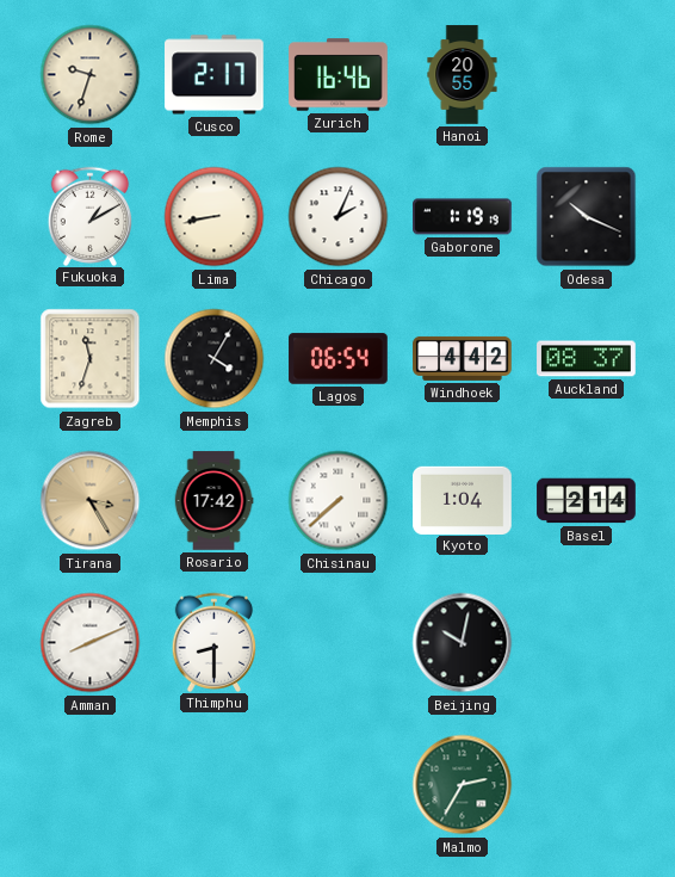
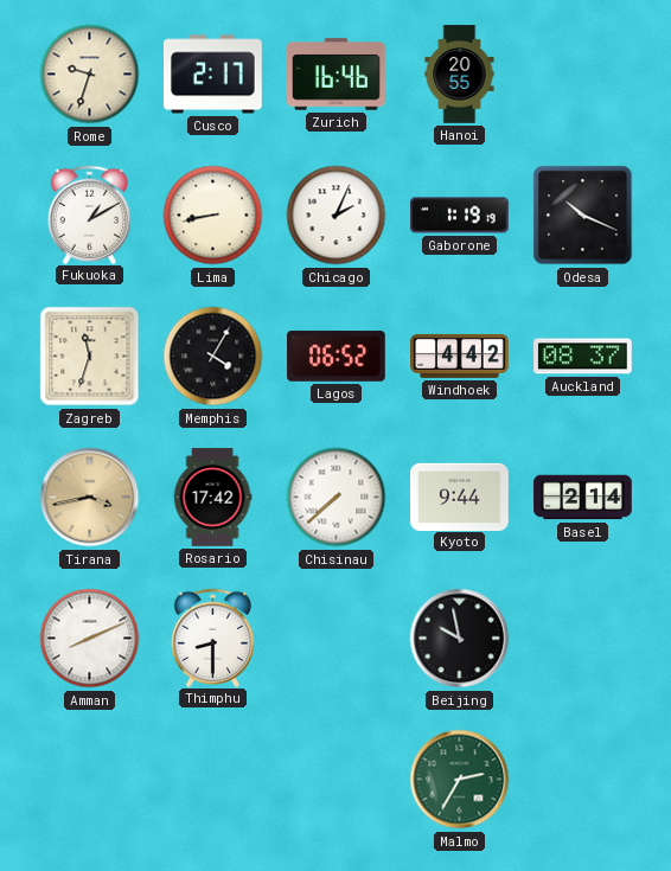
Lagos: 06:54 -> 06:52
Tirana: 3:25 -> 3:43
Kyoto: 1:04 -> 9:44
Beijing: 10:02 -> 9:58
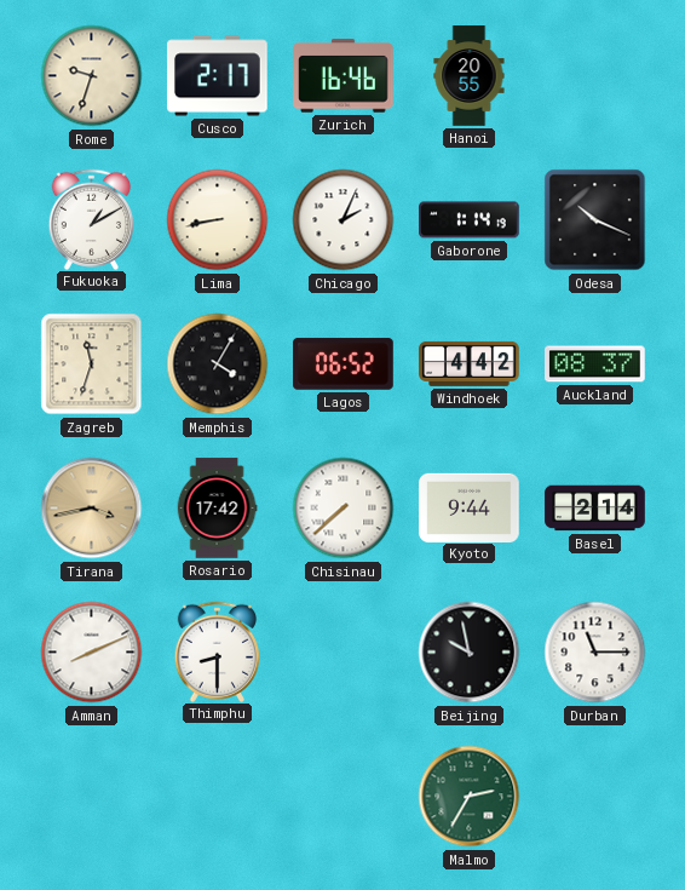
Gaborone: 1:19 -> 1:14
Durban: none -> 11:15
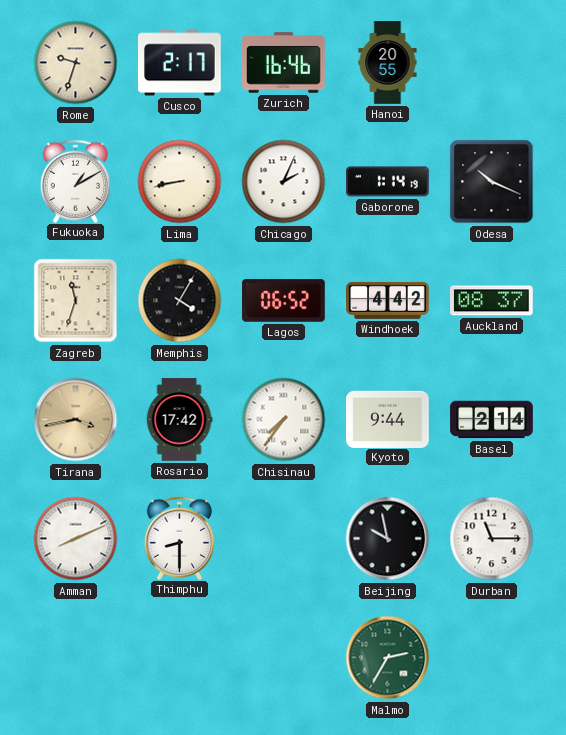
Chisinau: 7:38 -> 7:36
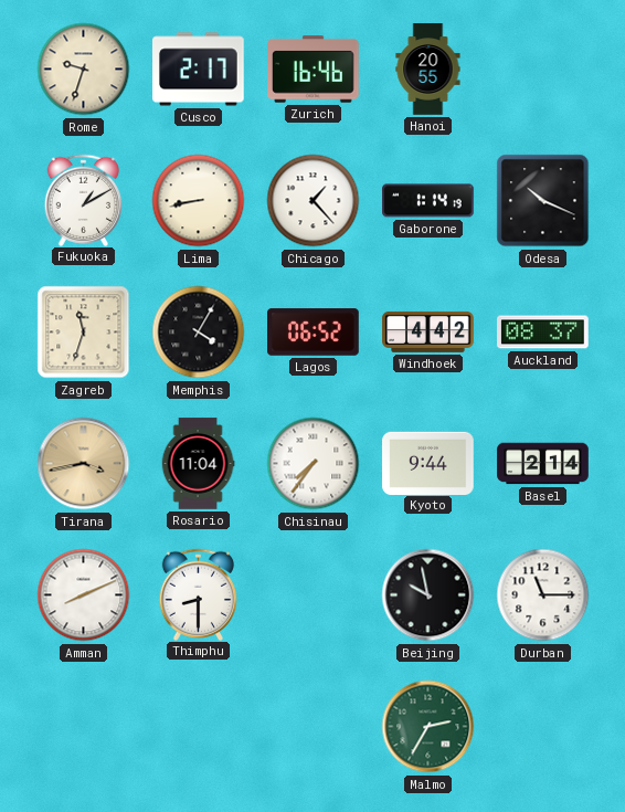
Chicago: 2:04 -> 1:23
Rosario: 17:42 -> 11:04
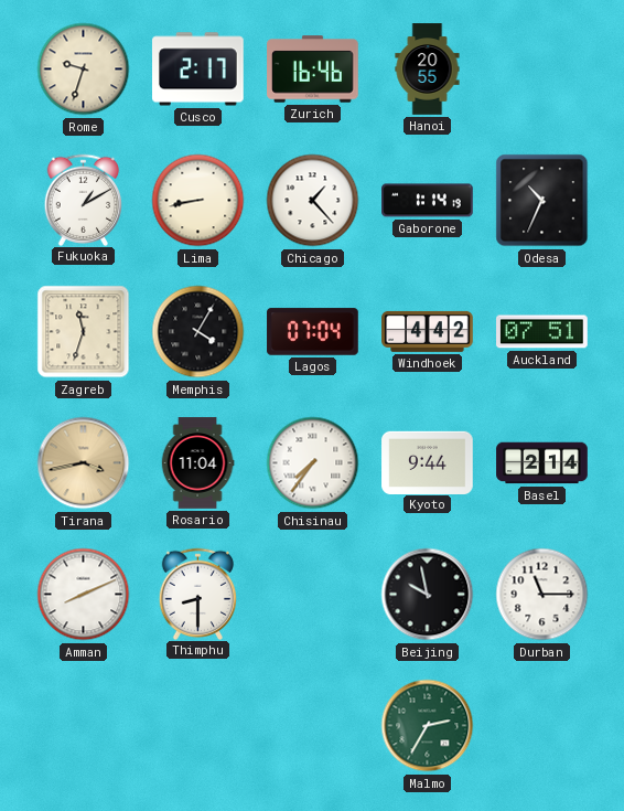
Odesa: 10:19 -> 10:34
Lagos: 06:52 -> 07:04
Auckland: 08:37 -> 07:51
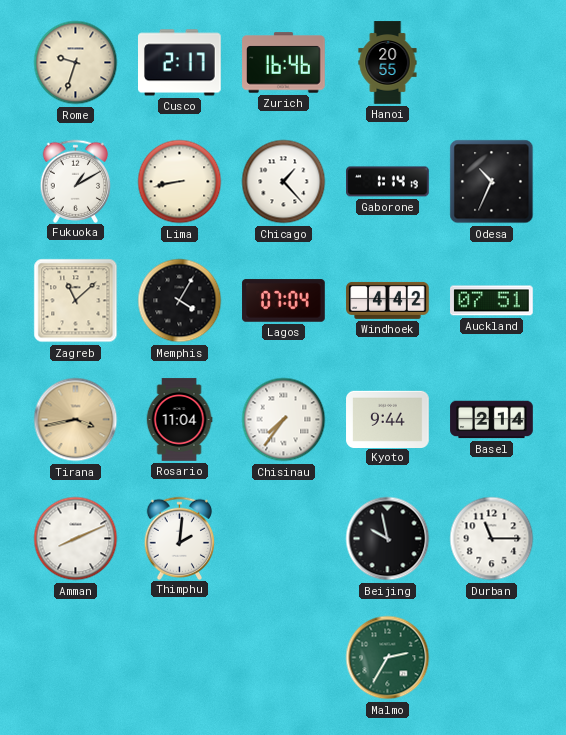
Zagreb: 11:33 -> 11:08
Thimphu: 8:30 -> 2:01
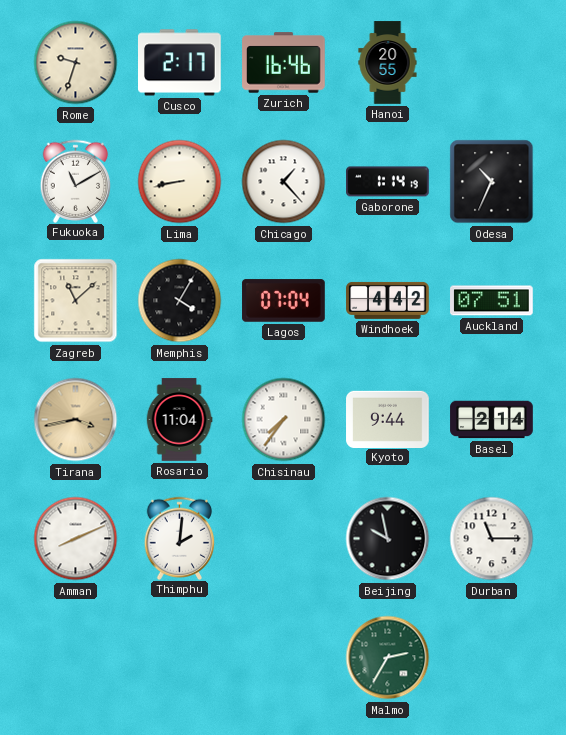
Fukuoka: 1:10 -> 11:10
